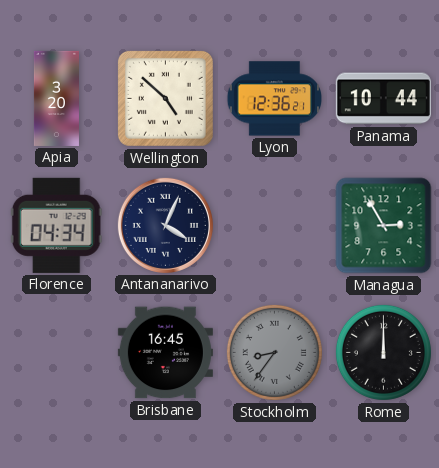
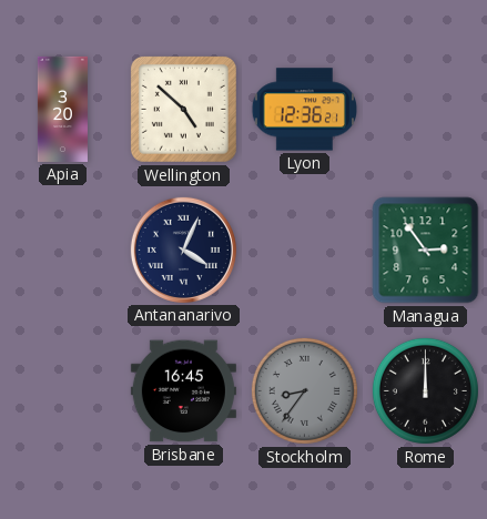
Panama: 10:44 -> none
Florence: 04:34 -> none
Managua: 2:55 -> 2:54
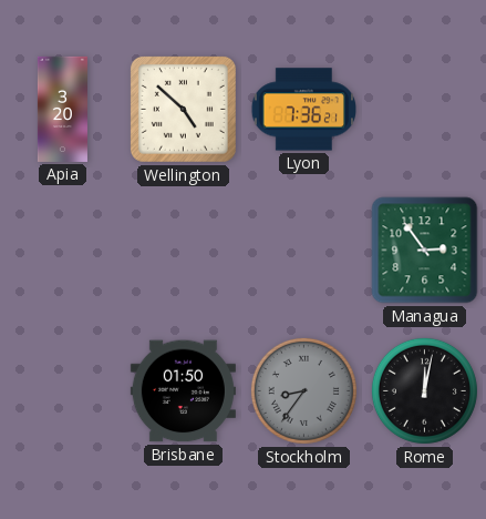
Lyon: 12:36 -> 7:36
Antananarivo: 4:04 -> none
Brisbane: 16:45 -> 01:50
Rome: 12:00 -> 12:02
